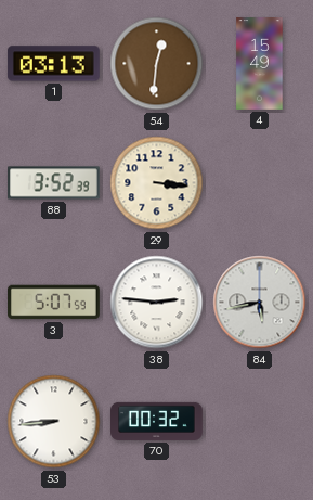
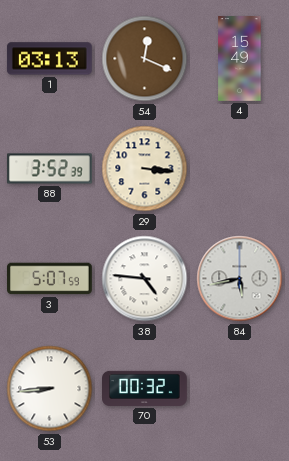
54: 12:31 -> 12:19
38: 2:46 -> 4:46
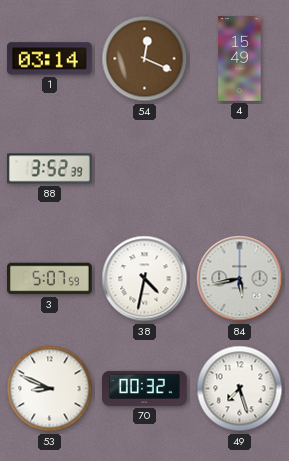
1: 03:13 -> 03:14
29: 3:16 -> none
38: 4:46 -> 4:32
53: 8:44 -> 8:49
49: none -> 7:27
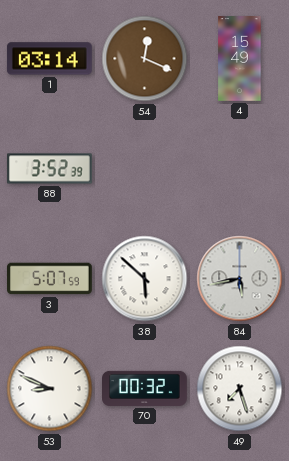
38: 4:32 -> 5:52
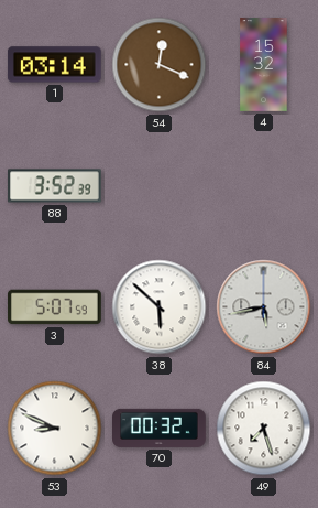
4: 15:49 -> 15:32
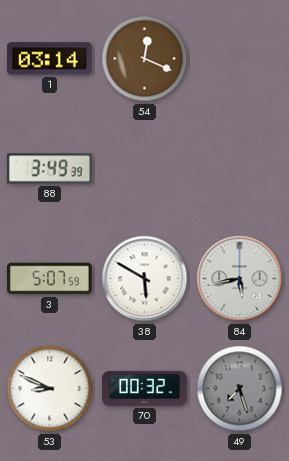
4: 15:32 -> none
88: 3:52 -> 3:49
38: 5:52 -> 5:50
49 dial: white -> grey
